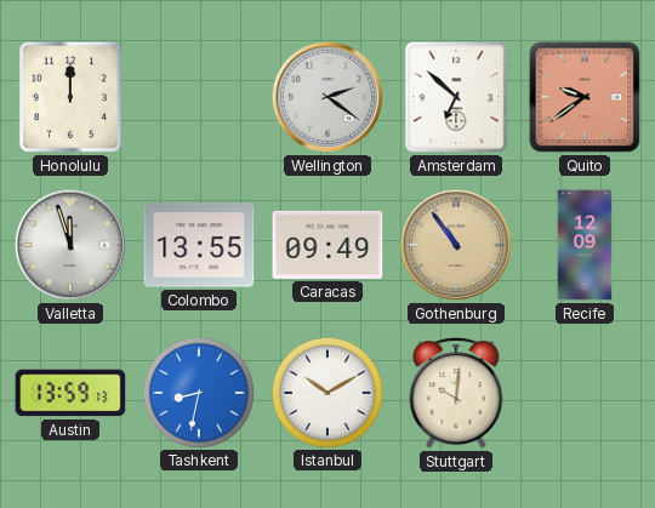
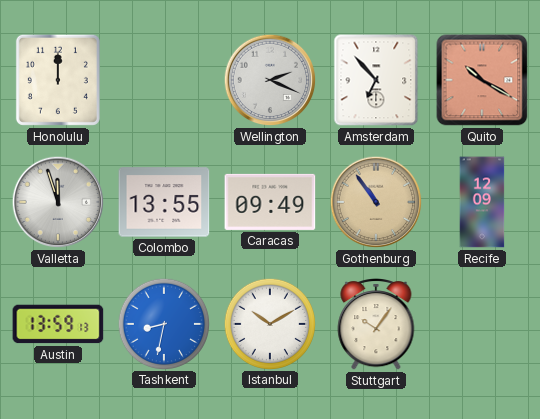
Wellington: 2:21 -> 2:19
Amsterdam: 6:52 -> 6:53
Quito: 9:39 -> 10:20
Stuttgart: 10:01 -> 10:06
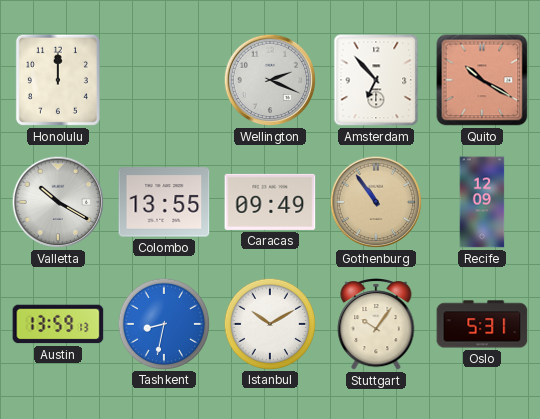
Valletta: 11:57 -> 10:20
Oslo: none -> 5:31
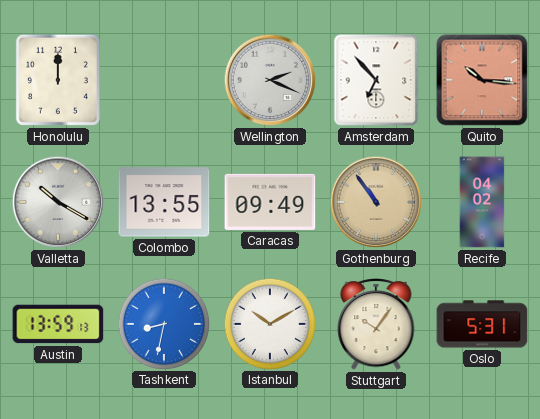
Quito: 10:20 -> 10:16
Recife: 12:09 -> 04:02
